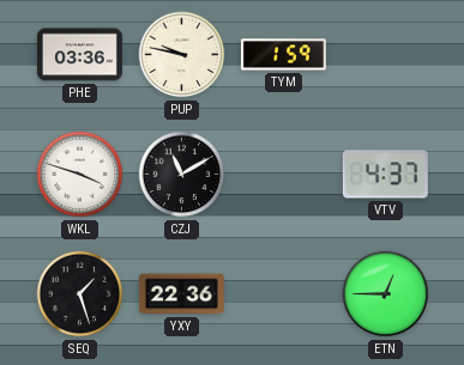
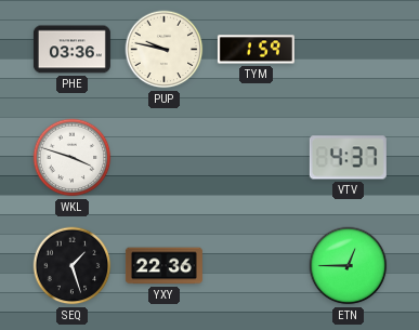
CZJ: 11:10 -> none
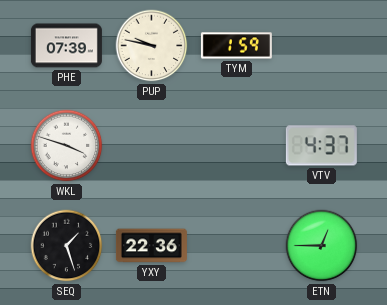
PHE: 03:36 -> 07:39
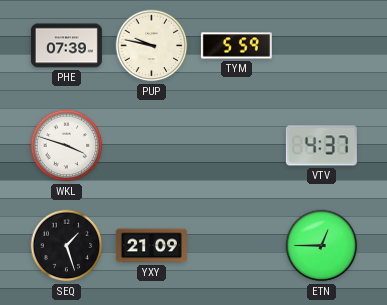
TYM: 1:59 -> 5:59
YXY: 22:36 -> 21:09
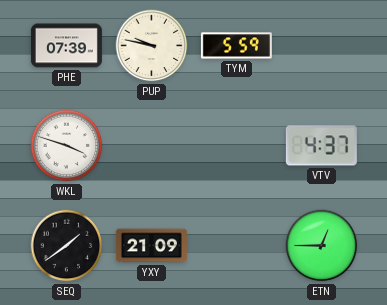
SEQ: 1:27 -> 1:39
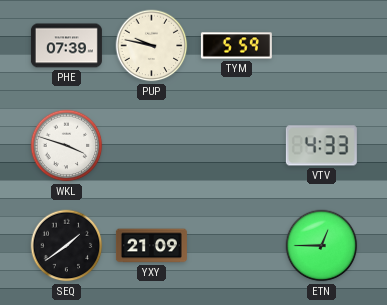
VTV: 4:37 -> 4:33
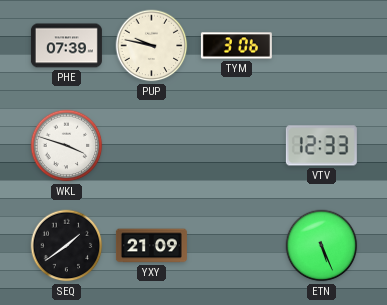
TYM: 5:59 -> 3:06
VTV: 4:33 -> 12:33
ETN: 12:45 -> 5:26
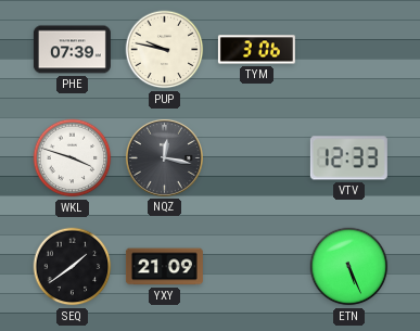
NQZ: none -> 12:17
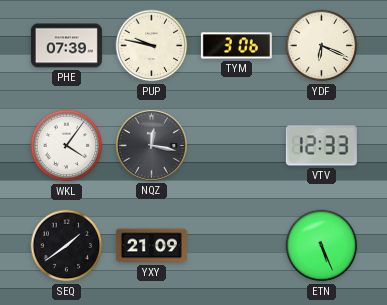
YDF: none -> 6:19
WKL: 3:48 -> 4:06
